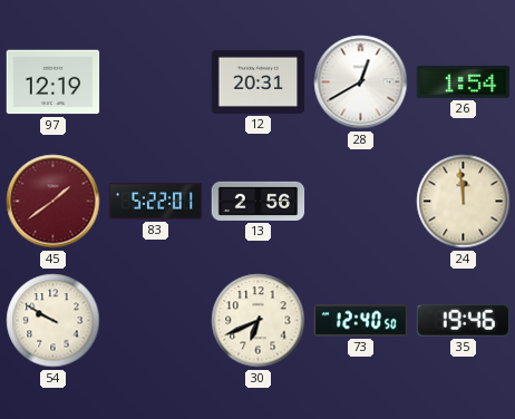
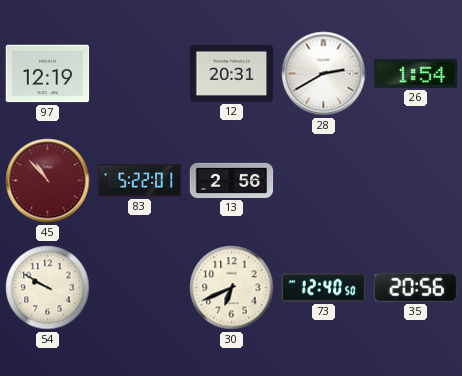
28: 12:40 -> 2:40
45: 1:39 -> 10:53
24: 11:59 -> none
35: 19:46 -> 20:56
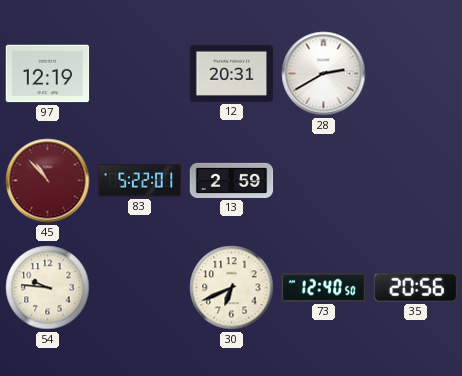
26: 1:54 -> none
13: 2:56 -> 2:59
54: 9:50 -> 9:46
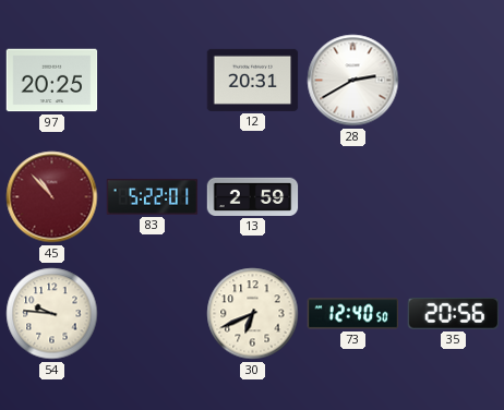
97: 12:19 -> 20:25
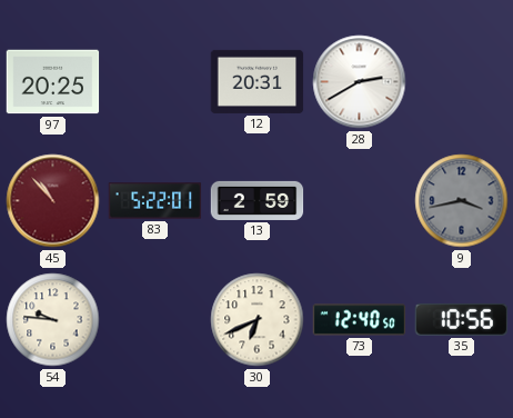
9: none -> 3:43
35: 20:56 -> 10:56
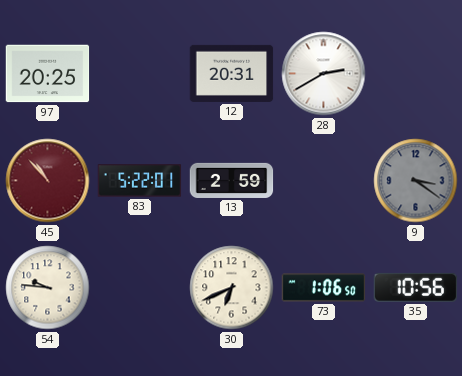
9: 3:43 -> 3:21
73: 12:40 -> 1:06
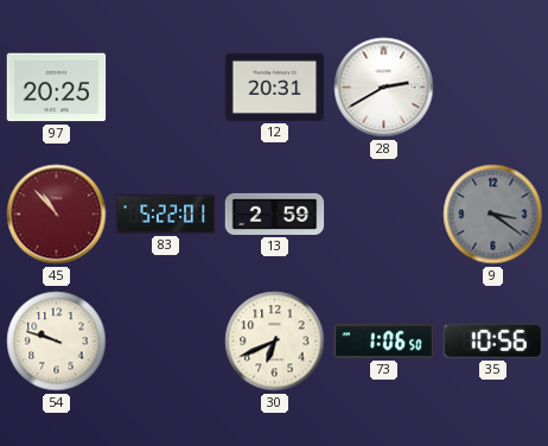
54: 9:46 -> 9:48
